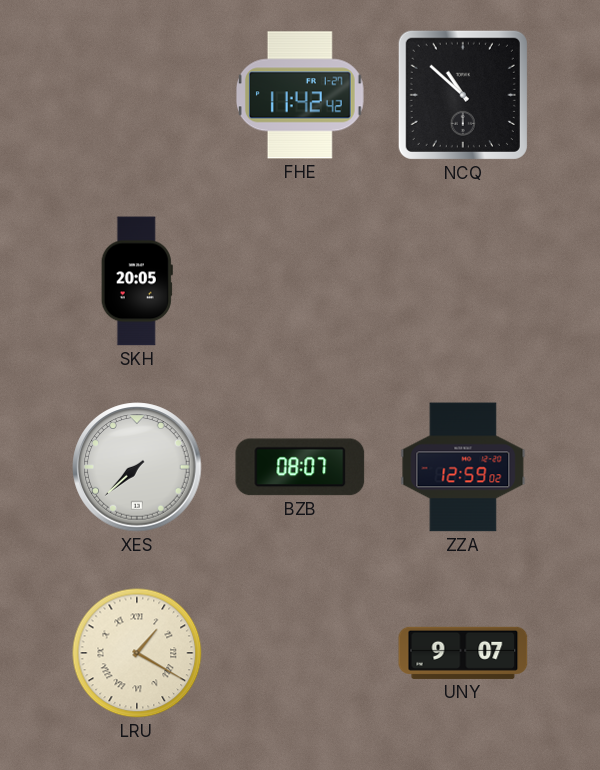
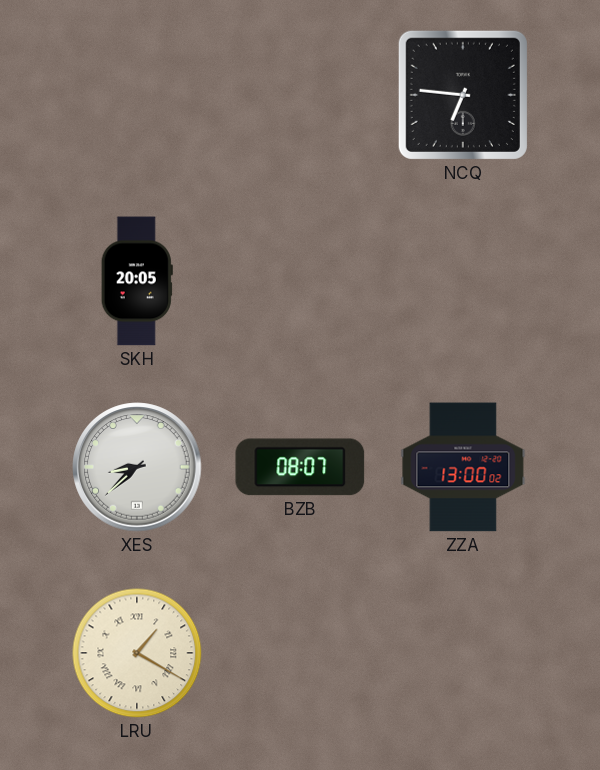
FHE: 11:42 -> none
NCQ: 10:52 -> 6:46
XES: 7:38 -> 8:38
ZZA: 12:59 -> 13:00
UNY: 9:07 -> none
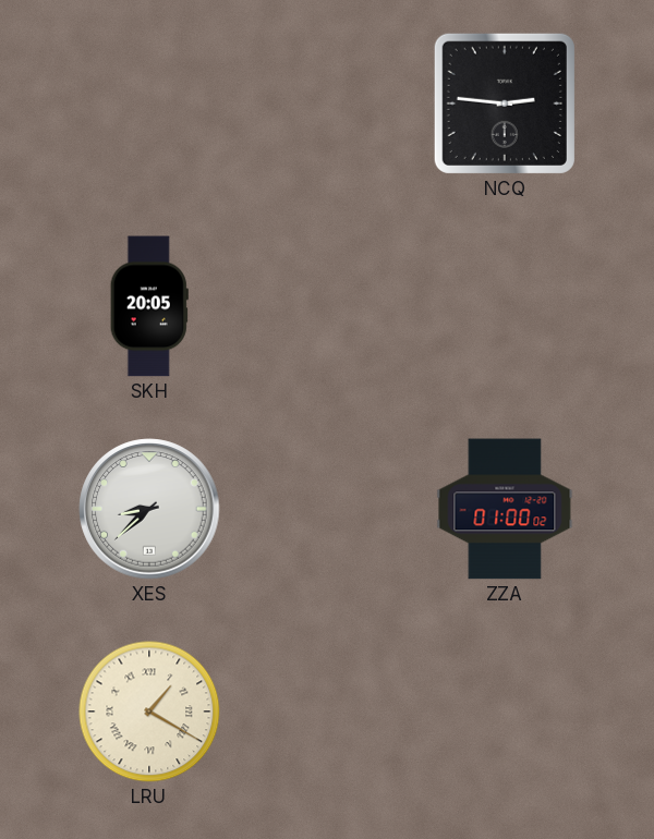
NCQ: 6:46 -> 2:46
BZB: 08:07 -> none
ZZA: 13:00 -> 01:00
